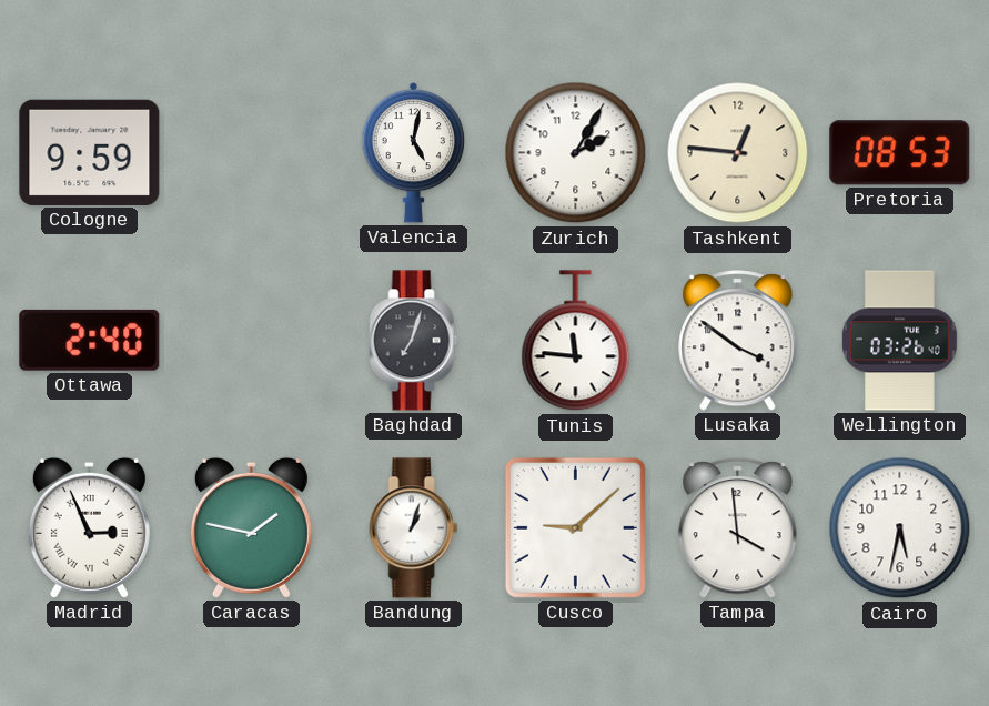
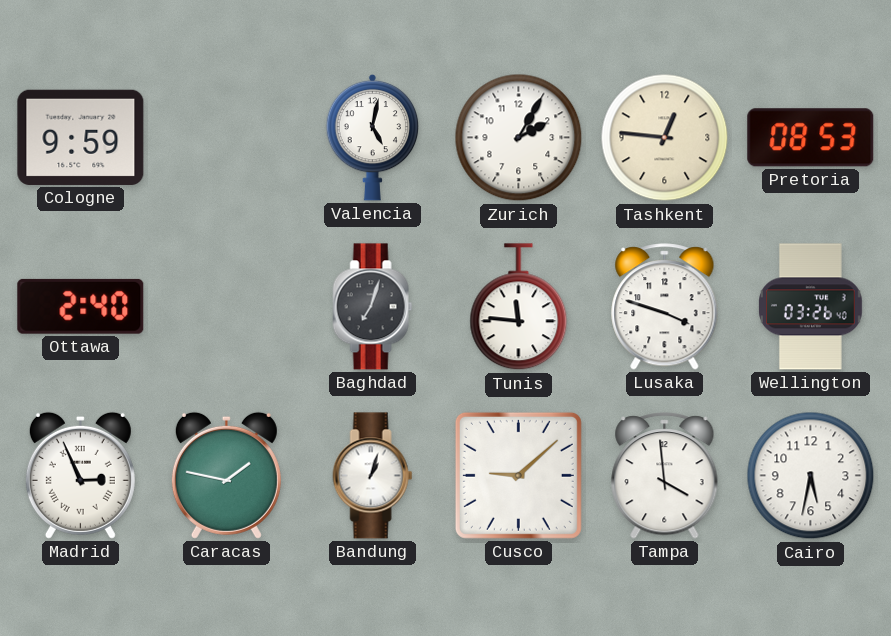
Lusaka: 3:51 -> 3:48
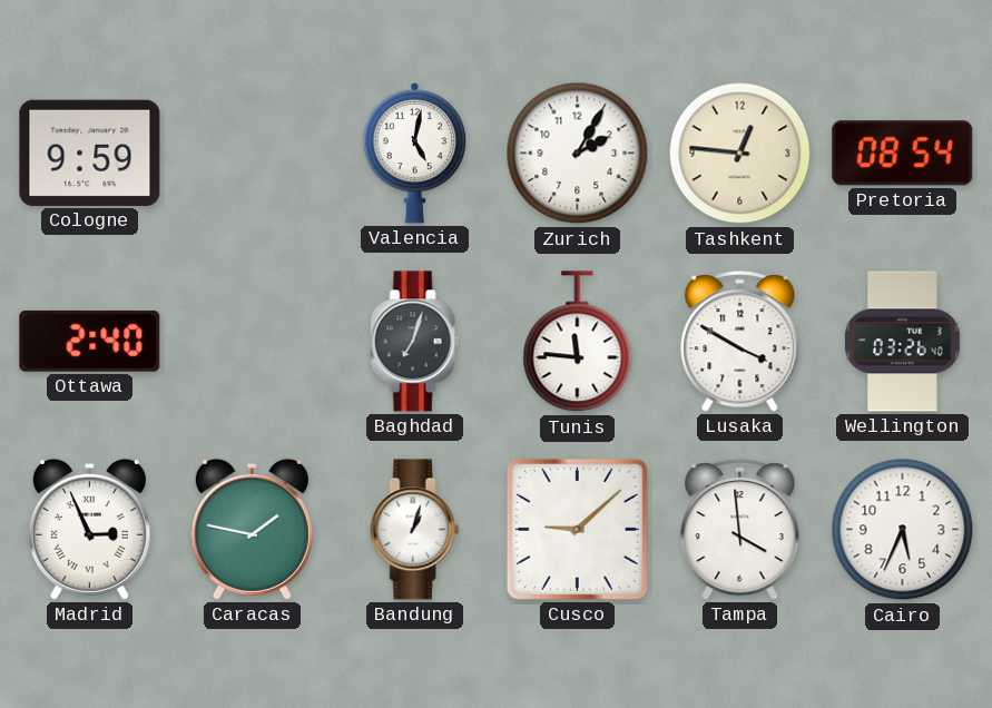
Pretoria: 08:53 -> 08:54
Lusaka: 3:48 -> 3:50
Cairo: 5:32 -> 5:34
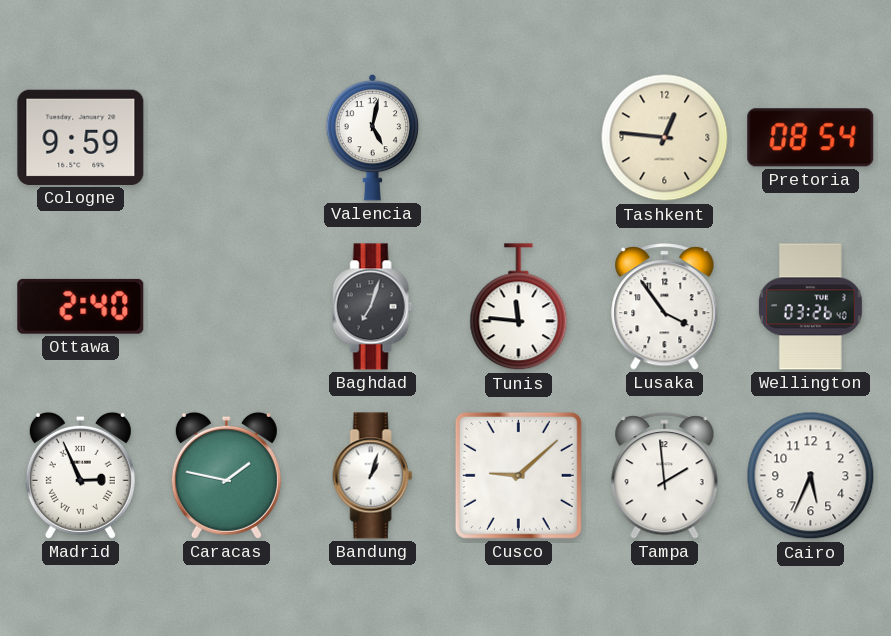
Zurich: 2:05 -> none
Lusaka: 3:50 -> 3:54
Tampa: 3:59 -> 1:59
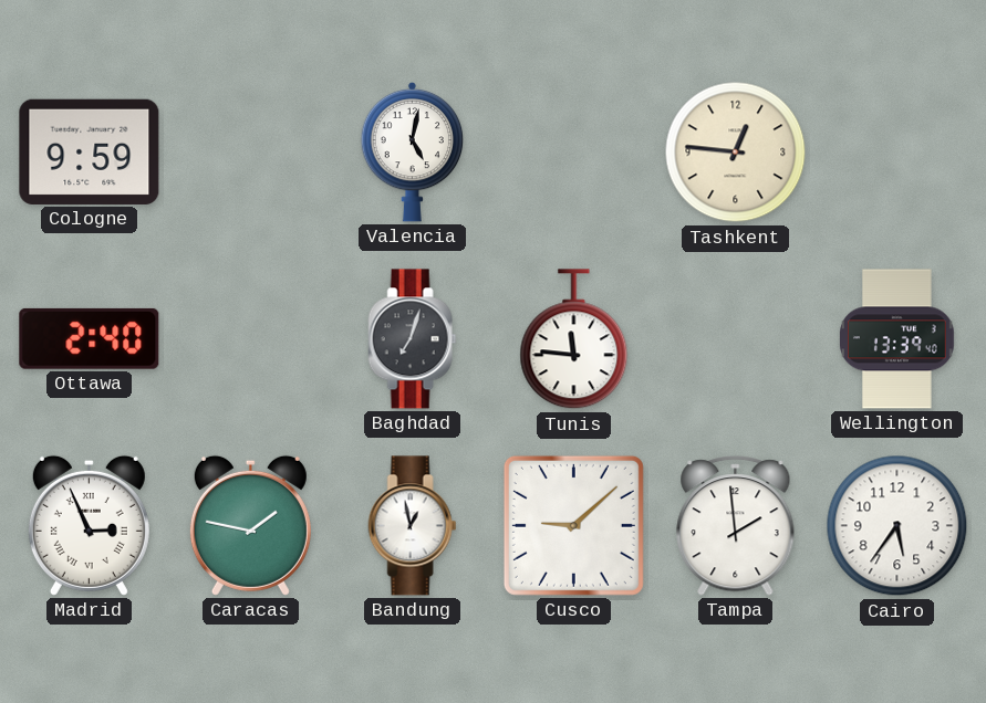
Pretoria: 08:54 -> none
Lusaka: 3:54 -> none
Wellington: 03:26 -> 13:39
Bandung: 1:03 -> 12:58
Cairo: 5:34 -> 5:36
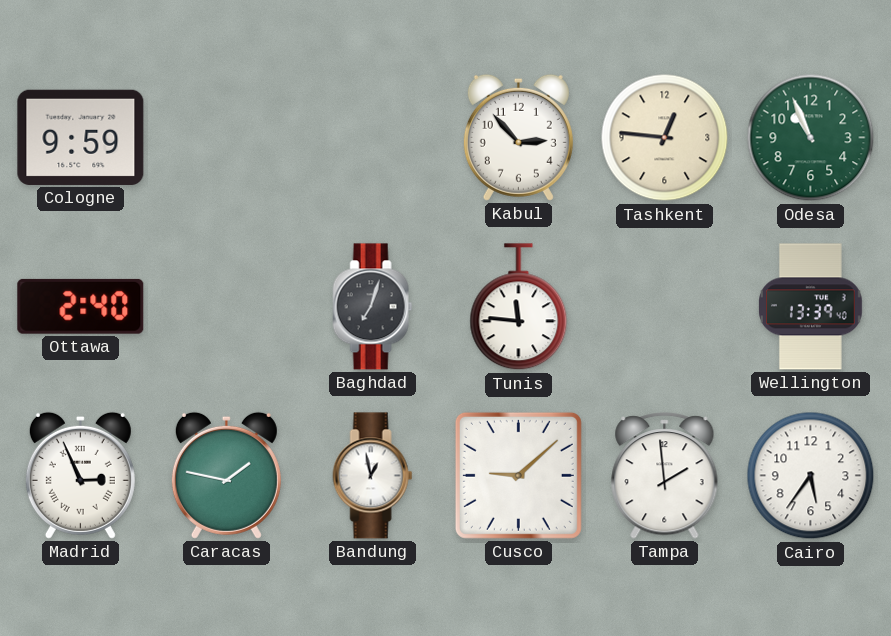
Valencia: 5:02 -> none
Kabul: none -> 2:53
Odesa: none -> 10:56
